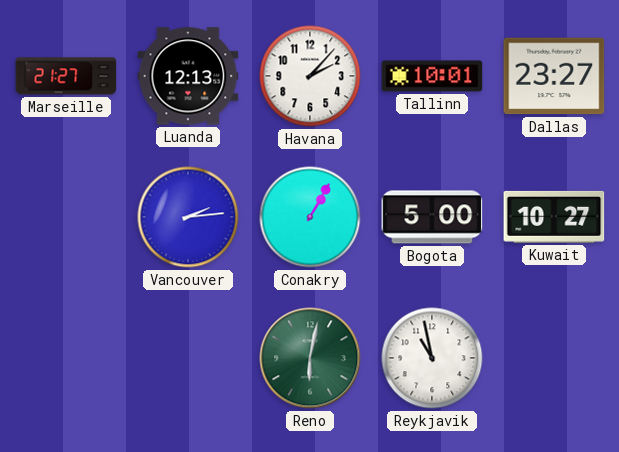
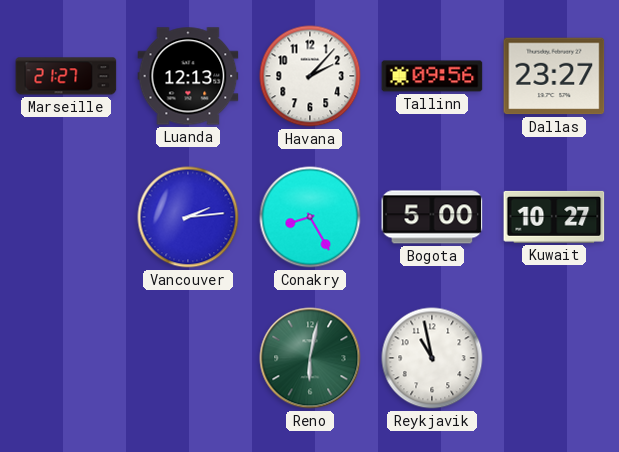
Tallinn: 10:01 -> 09:56
Conakry: 1:05 -> 8:25
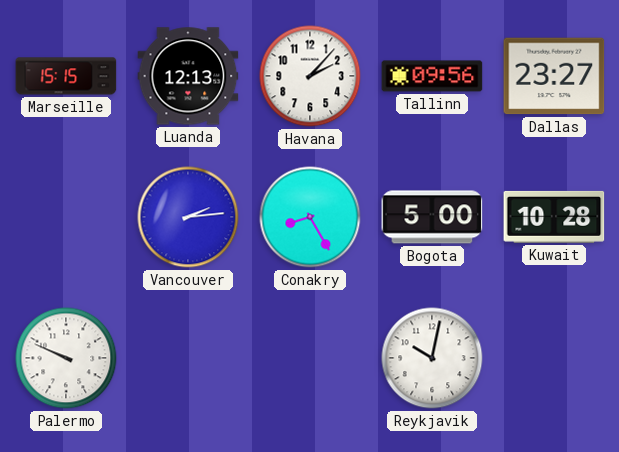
Marseille: 21:27 -> 15:15
Kuwait: 10:27 -> 10:28
Palermo: none -> 9:49
Reno: 6:02 -> none
Reykjavik: 10:58 -> 10:02
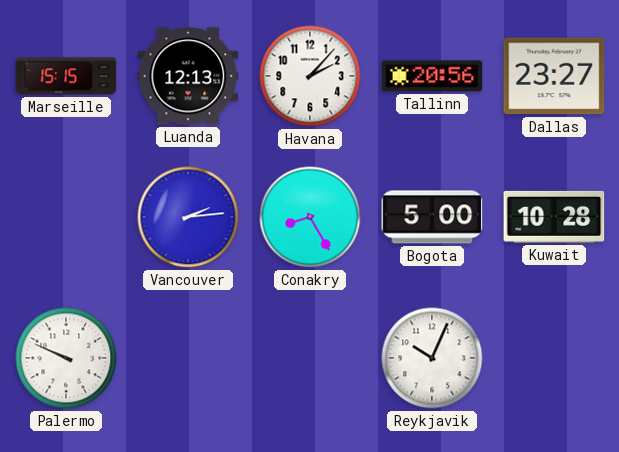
Tallinn: 09:56 -> 20:56
Reykjavik: 10:02 -> 10:04
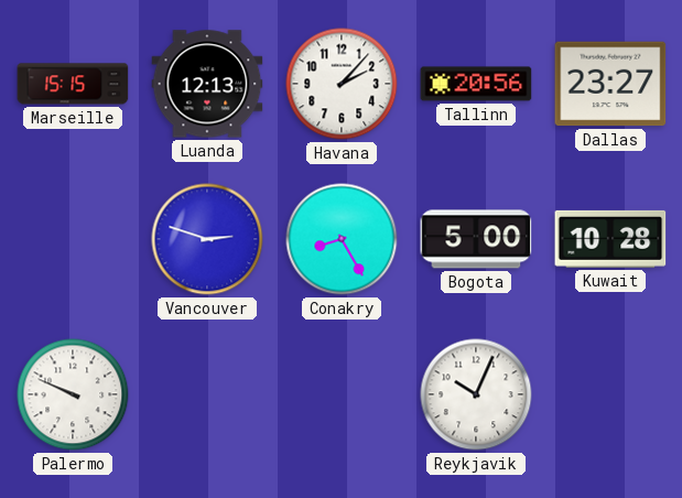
Vancouver: 2:14 -> 2:48
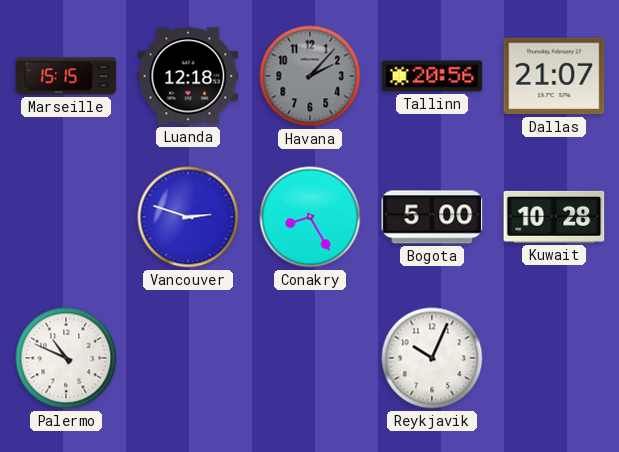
Luanda: 12:13 -> 12:18
Havana dial: white -> grey
Dallas: 23:27 -> 21:07
Palermo: 9:49 -> 10:49
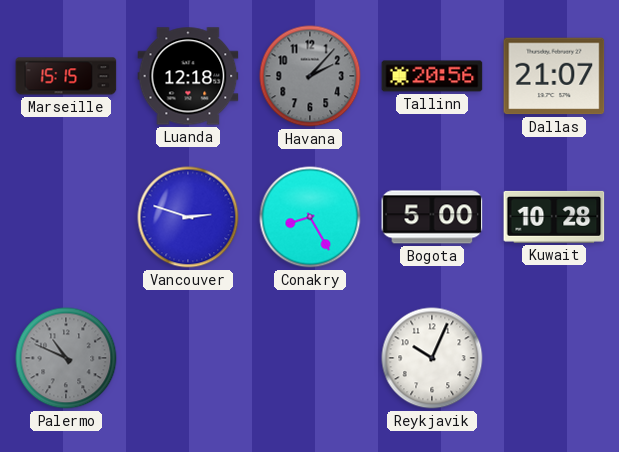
Palermo dial: white -> grey
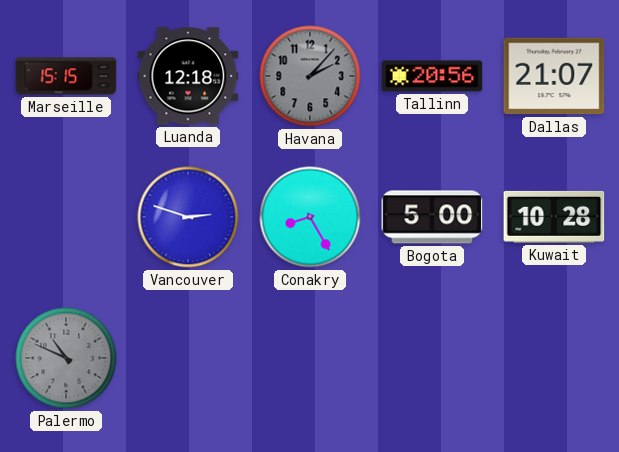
Reykjavik: 10:04 -> none
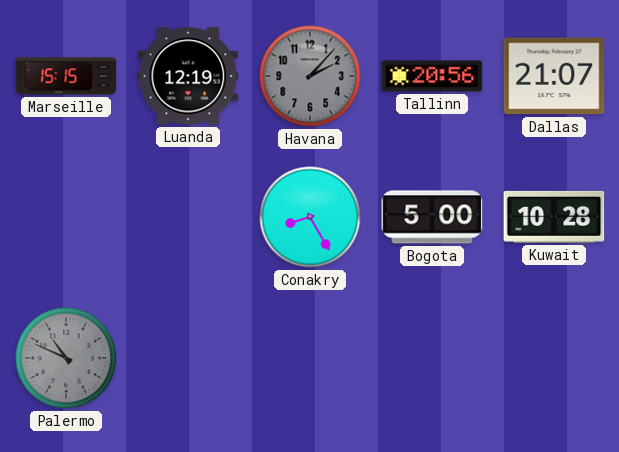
Luanda: 12:18 -> 12:19
Vancouver: 2:48 -> none
